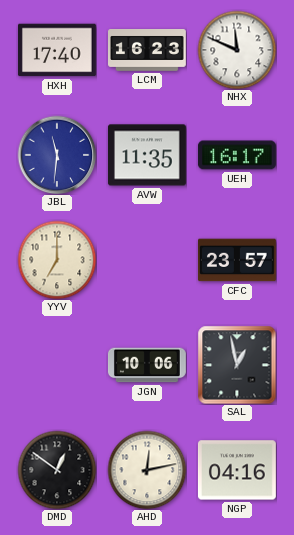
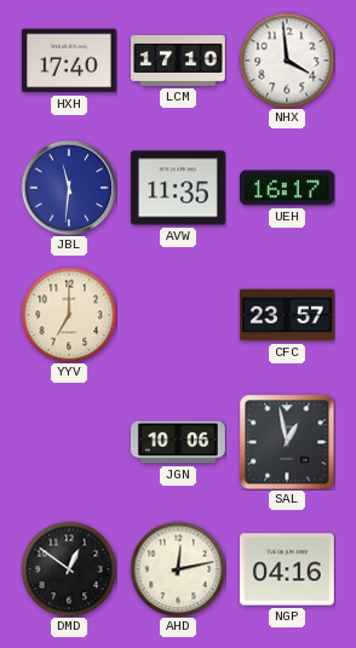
LCM: 16:23 -> 17:10
NHX: 11:49 -> 3:59
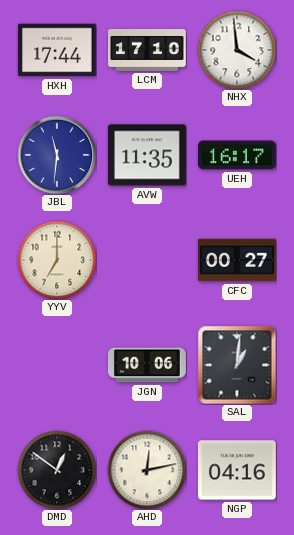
HXH: 17:40 -> 17:44
CFC: 23:57 -> 00:27
SAL: 12:58 -> 1:01
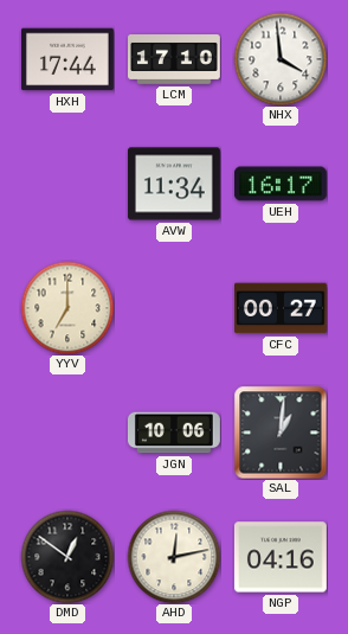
JBL: 11:31 -> none
AVW: 11:35 -> 11:34
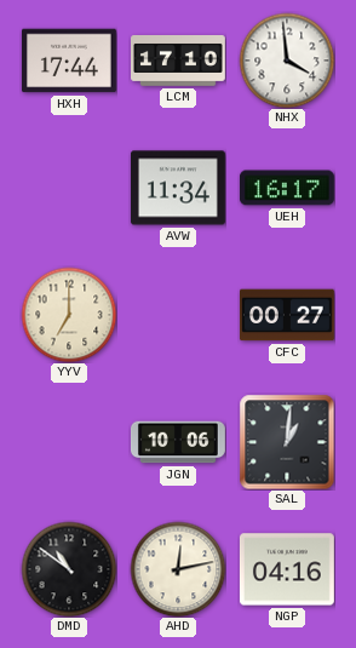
DMD: 12:51 -> 10:51
